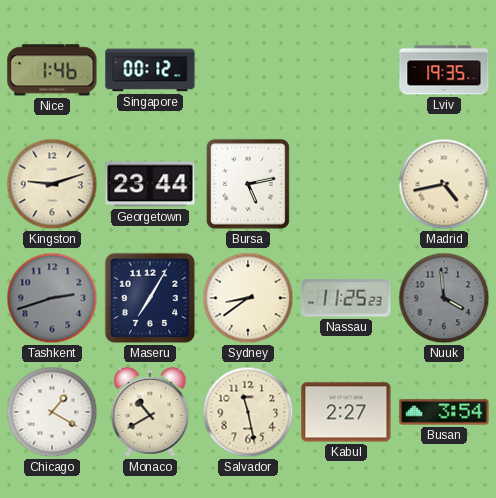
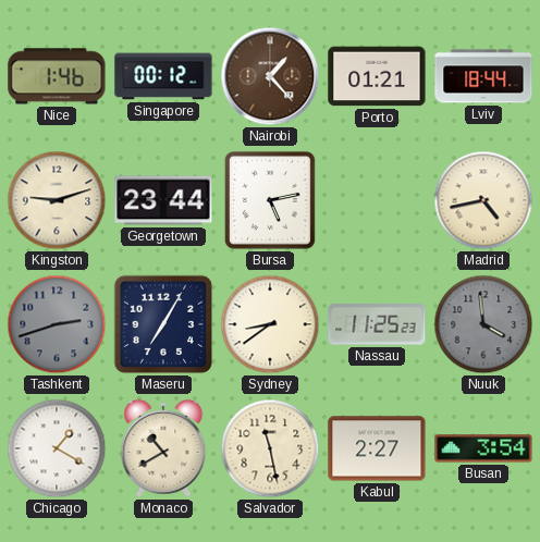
Nairobi: none -> 1:23
Porto: none -> 01:21
Lviv: 19:35 -> 18:44
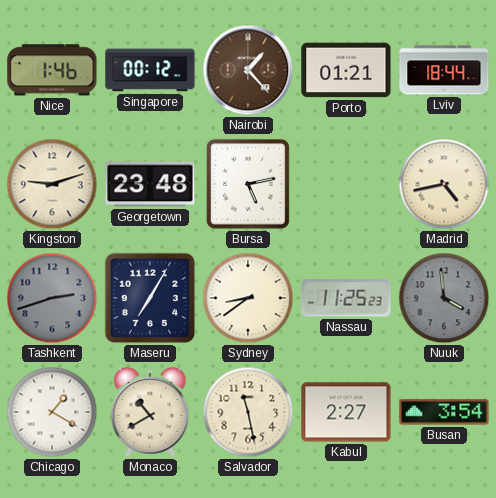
Georgetown: 23:44 -> 23:48
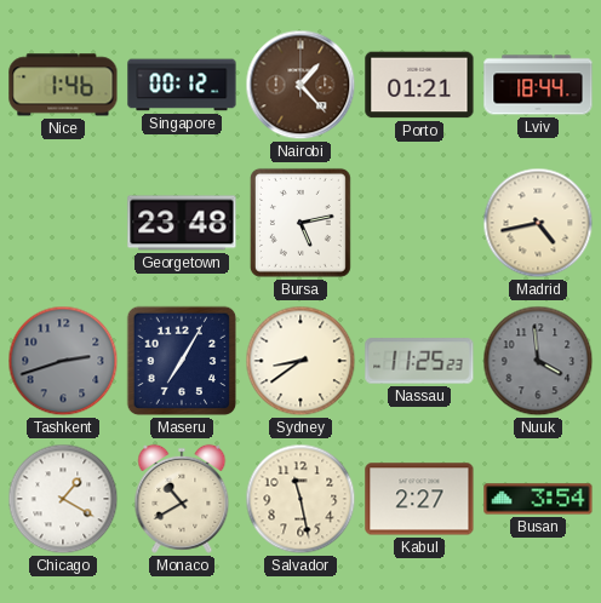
Kingston: 9:12 -> none
